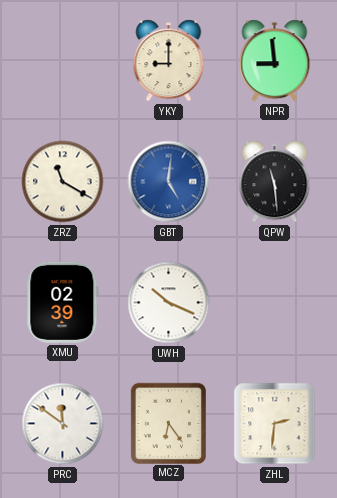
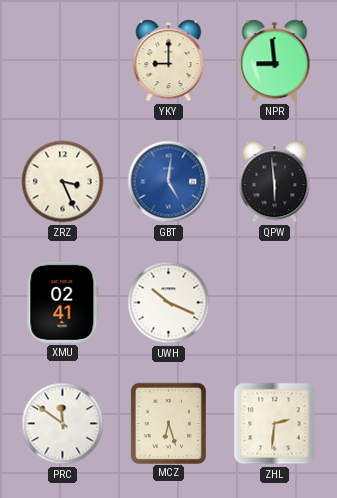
ZRZ: 11:20 -> 3:26
QPW: 11:29 -> 5:59
XMU: 02:39 -> 02:41
MCZ: 6:24 -> 6:27
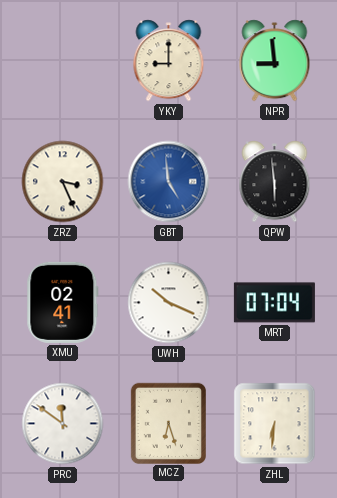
GBT: 5:01 -> 4:59
MRT: none -> 07:04
ZHL: 2:31 -> 6:31
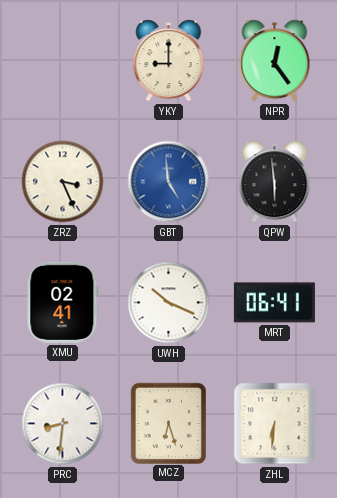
NPR: 8:59 -> 12:24
MRT: 07:04 -> 06:41
PRC: 11:51 -> 8:31
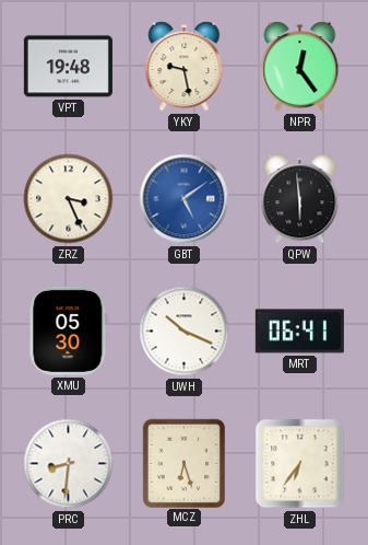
VPT: none -> 19:48
YKY: 9:00 -> 9:28
GBT: 4:59 -> 5:09
XMU: 02:41 -> 05:30
ZHL: 6:31 -> 6:36
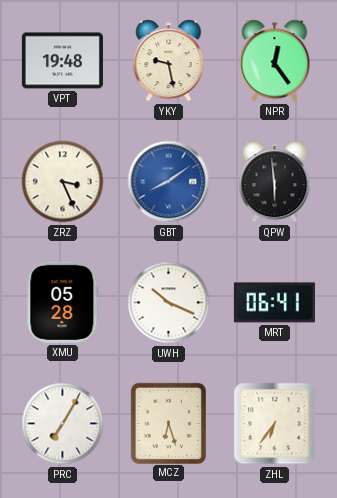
GBT: 5:09 -> 8:09
XMU: 05:30 -> 05:28
PRC: 8:31 -> 7:05
